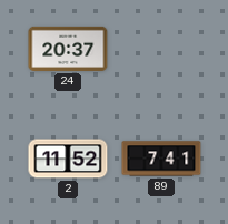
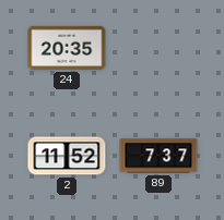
24: 20:37 -> 20:35
89: 7:41 -> 7:37
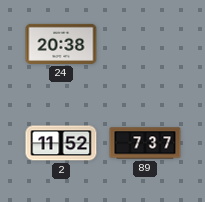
24: 20:35 -> 20:38
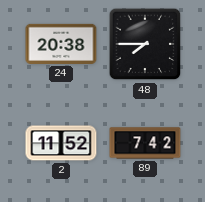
48: none -> 7:45
89: 7:37 -> 7:42
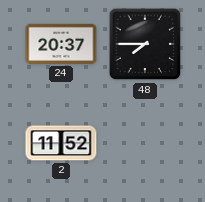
24: 20:38 -> 20:37
89: 7:42 -> none
